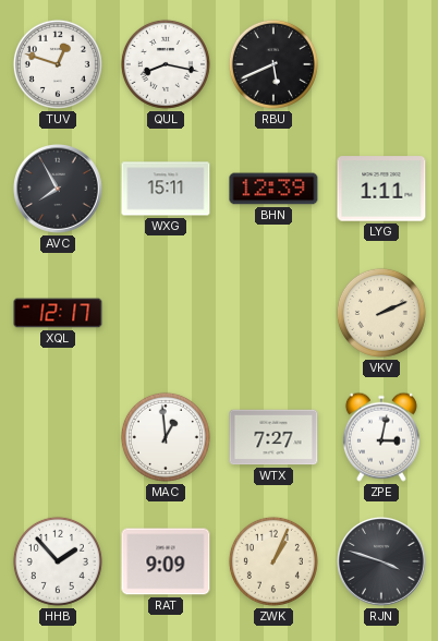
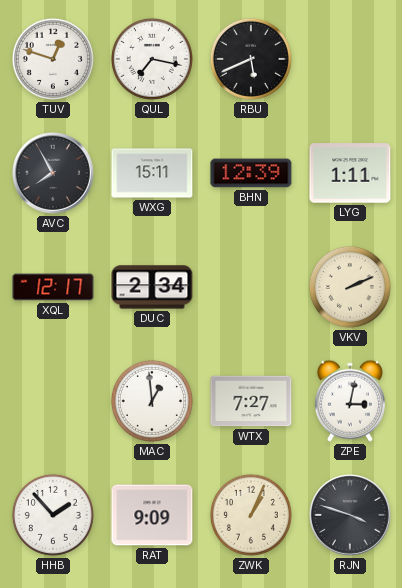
QUL: 8:17 -> 7:17
DUC: none -> 2:34
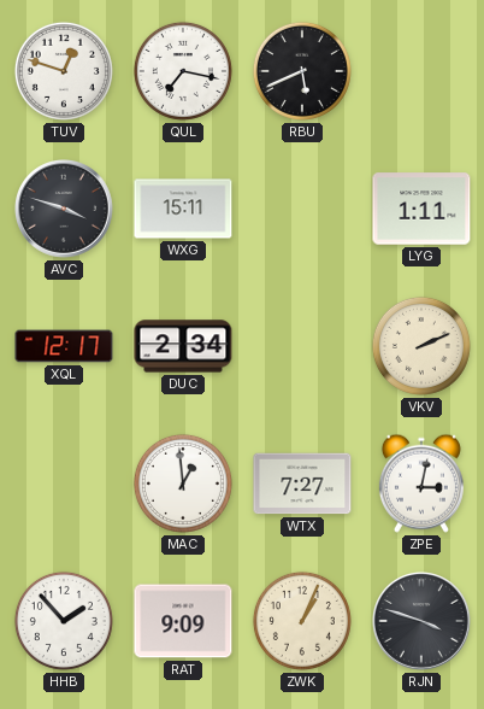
AVC: 7:55 -> 3:48
BHN: 12:39 -> none
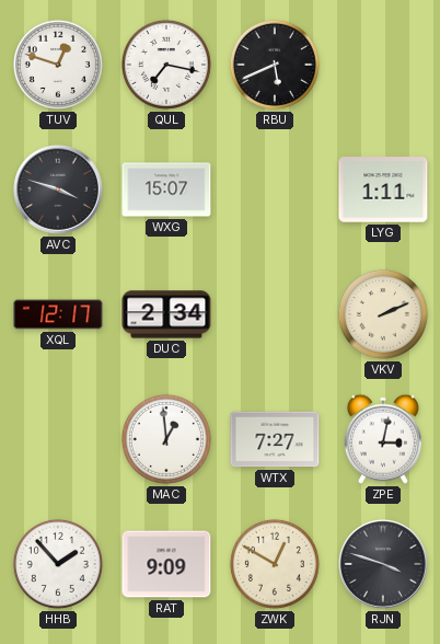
WXG: 15:11 -> 15:07
ZWK: 1:04 -> 12:50
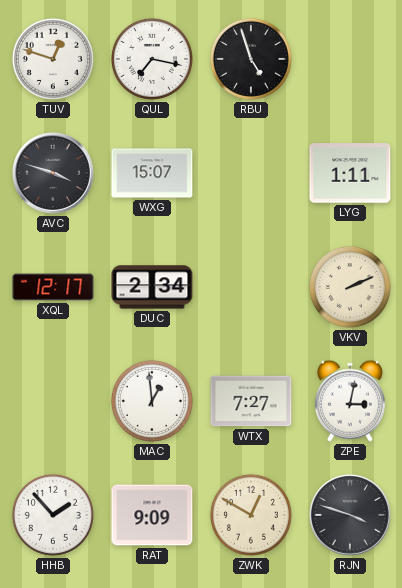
RBU: 5:41 -> 4:57
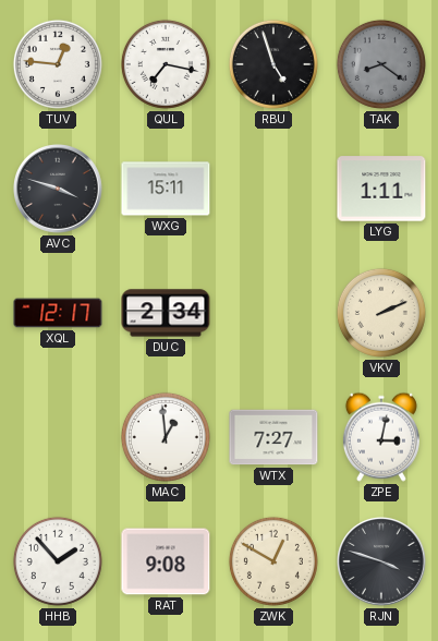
TUV: 12:48 -> 12:46
TAK: none -> 8:21
WXG: 15:07 -> 15:11
RAT: 9:09 -> 9:08
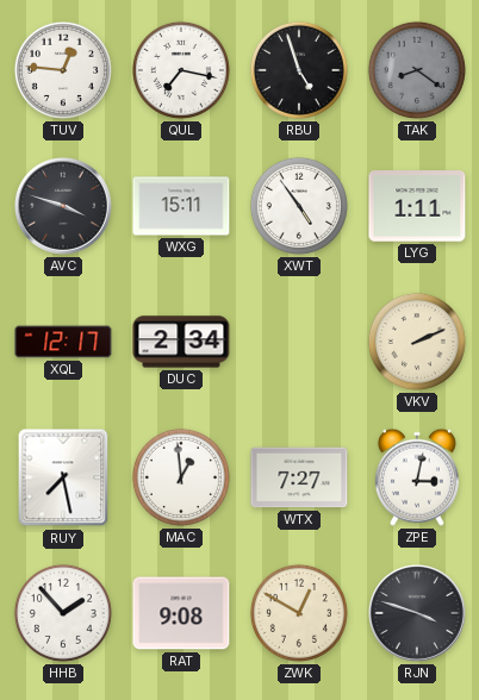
XWT: none -> 4:54
RUY: none -> 7:28
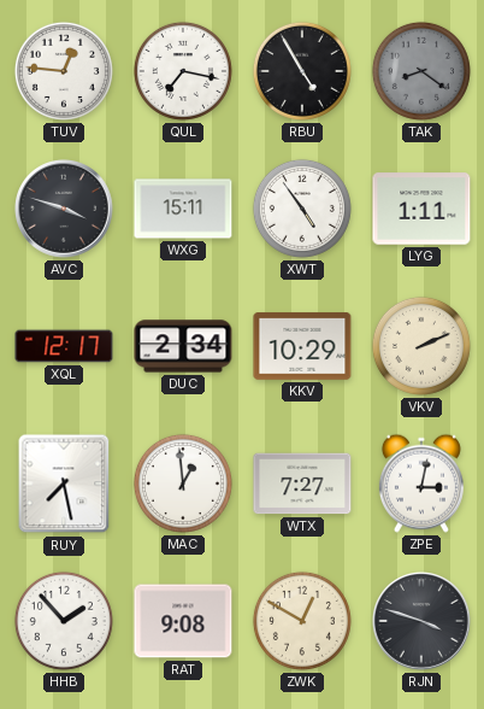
RBU: 4:57 -> 4:55
KKV: none -> 10:29
